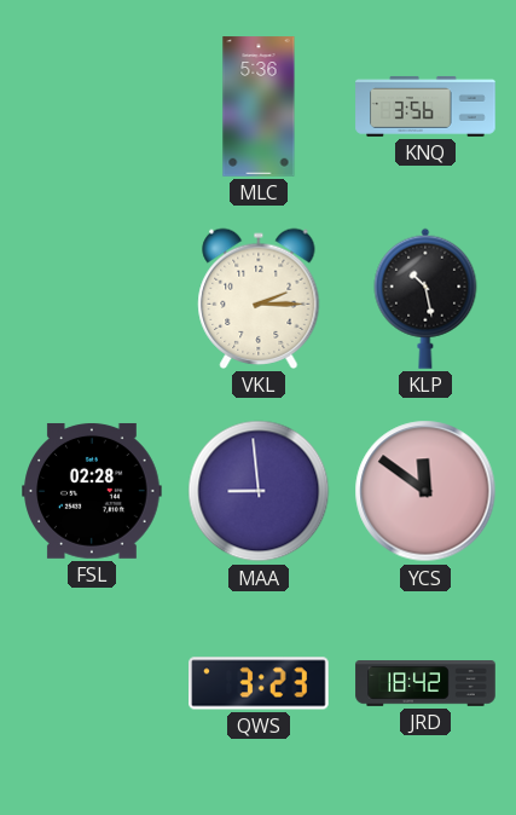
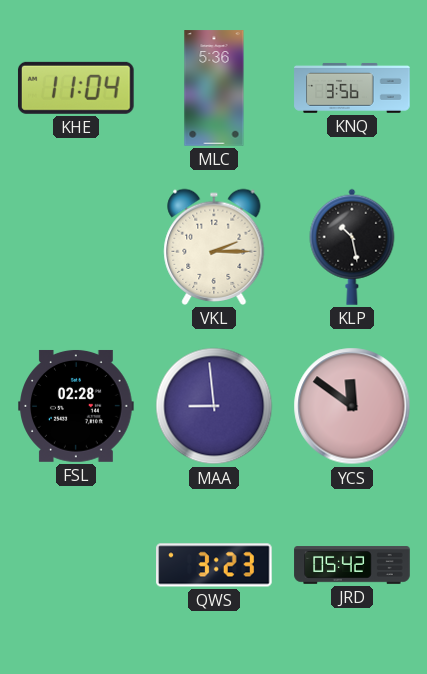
KHE: none -> 11:04
JRD: 18:42 -> 05:42
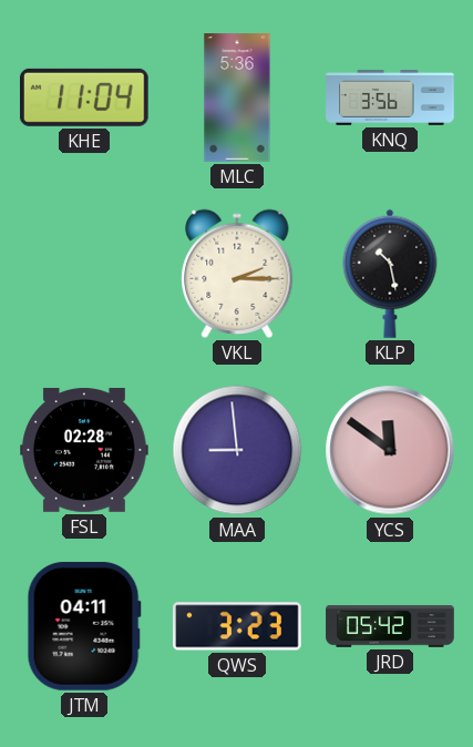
JTM: none -> 04:11
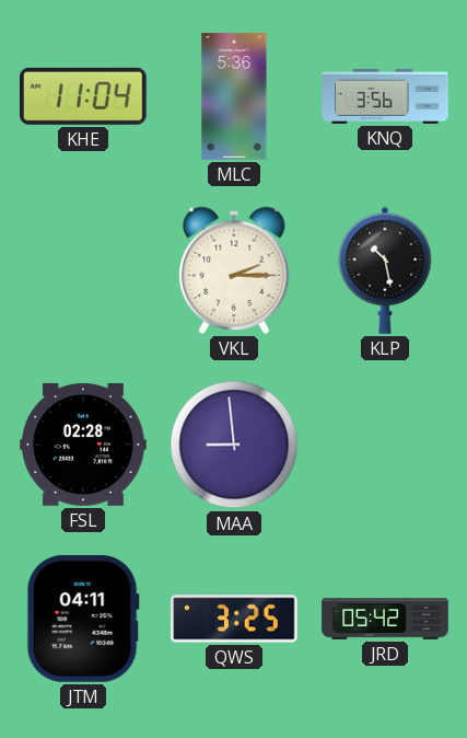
YCS: 11:51 -> none
QWS: 3:23 -> 3:25
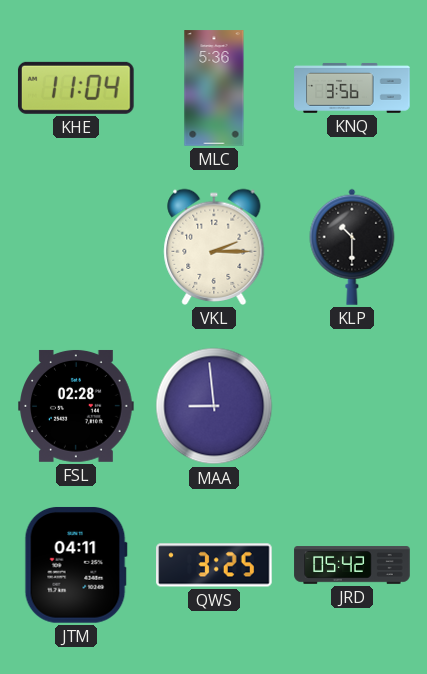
KLP: 10:28 -> 10:30
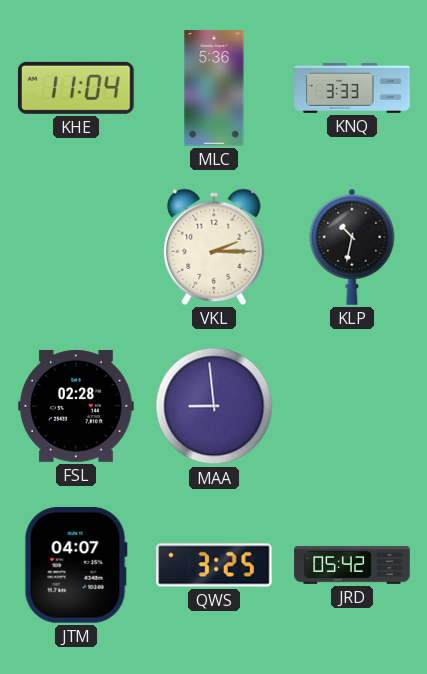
KNQ: 3:56 -> 3:33
KLP: 10:30 -> 10:32
JTM: 04:11 -> 04:07
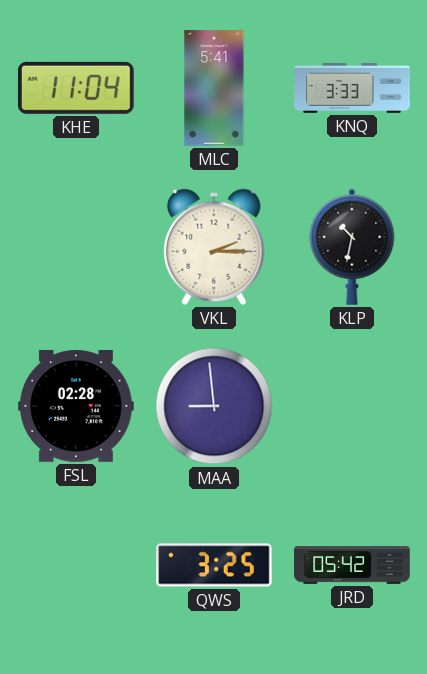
MLC: 5:36 -> 5:41
JTM: 04:07 -> none
